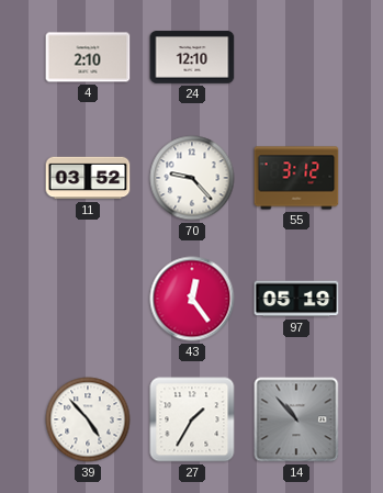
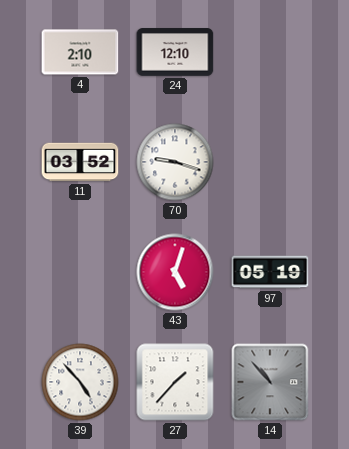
70: 9:23 -> 9:18
55: 3:12 -> none
43: 12:24 -> 5:03
27: 1:35 -> 1:37
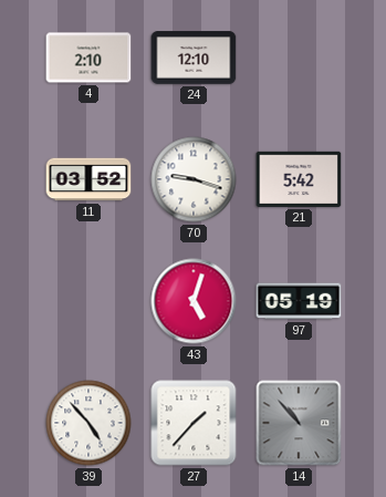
21: none -> 5:42
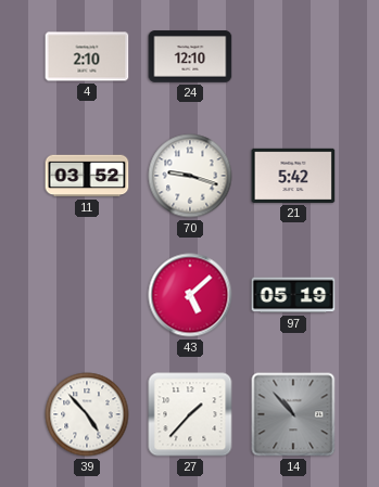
43: 5:03 -> 5:08
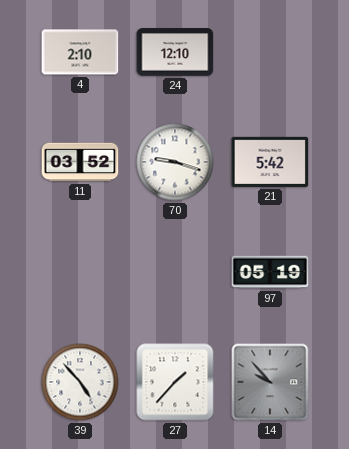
43: 5:08 -> none
14: 10:53 -> 9:53
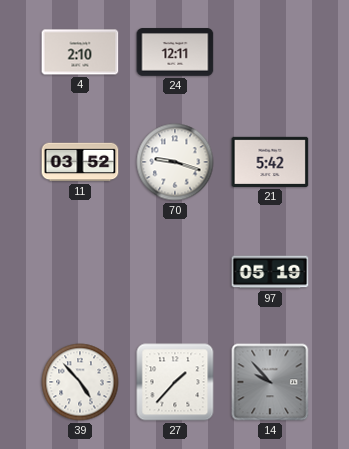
24: 12:10 -> 12:11
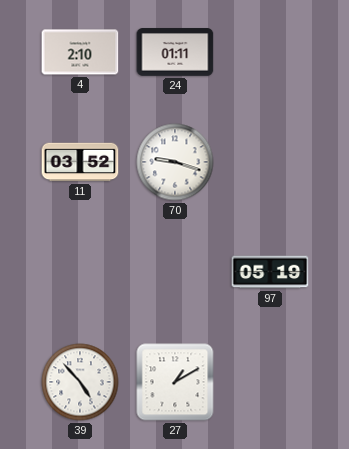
24: 12:11 -> 01:11
21: 5:42 -> none
27: 1:37 -> 1:10
14: 9:53 -> none
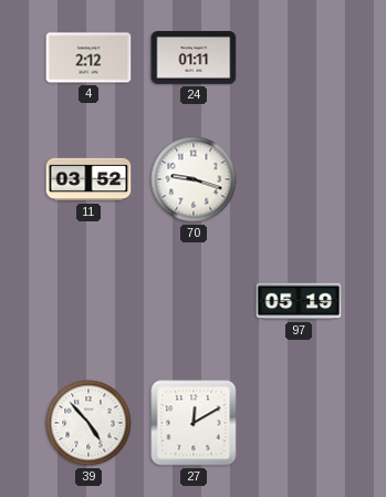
4: 2:10 -> 2:12
27: 1:10 -> 12:10
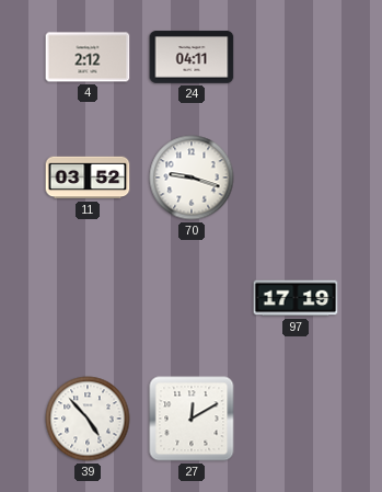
24: 01:11 -> 04:11
97: 05:19 -> 17:19
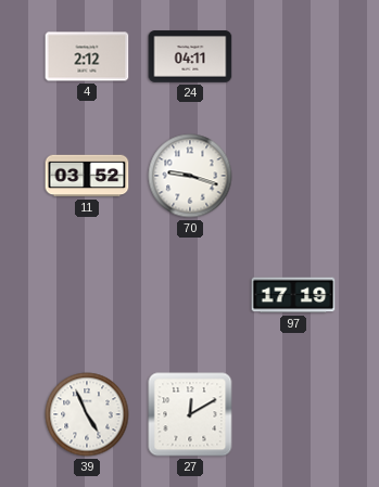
39: 4:53 -> 4:56
